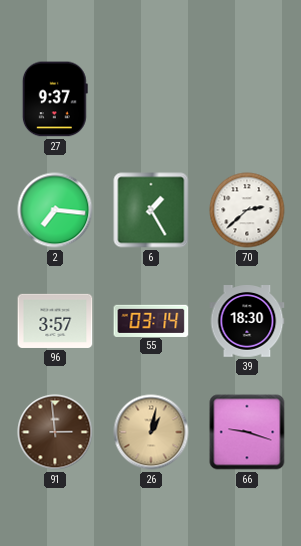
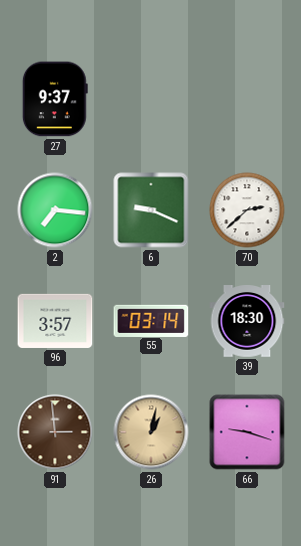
6: 1:25 -> 9:19
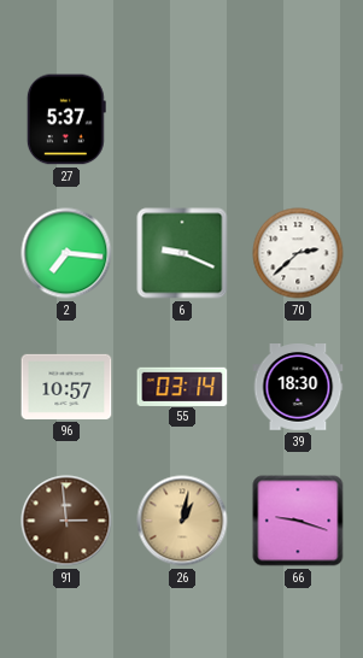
27: 9:37 -> 5:37
96: 3:57 -> 10:57
